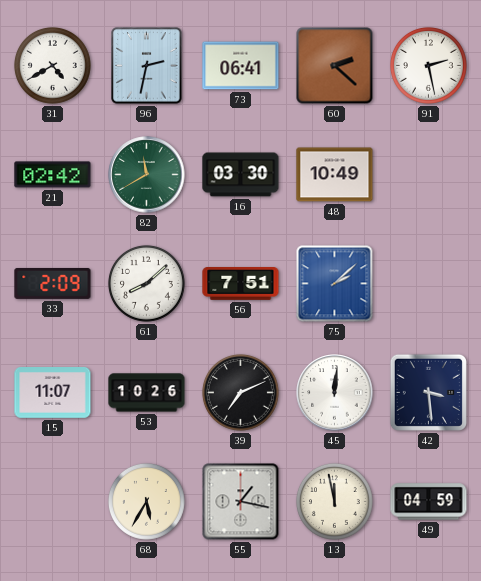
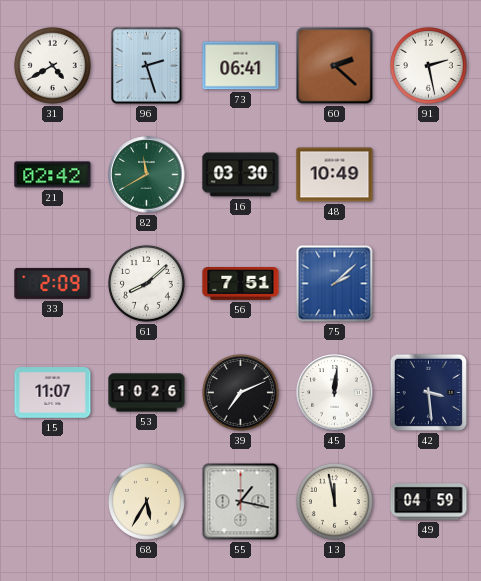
96: 2:32 -> 2:27
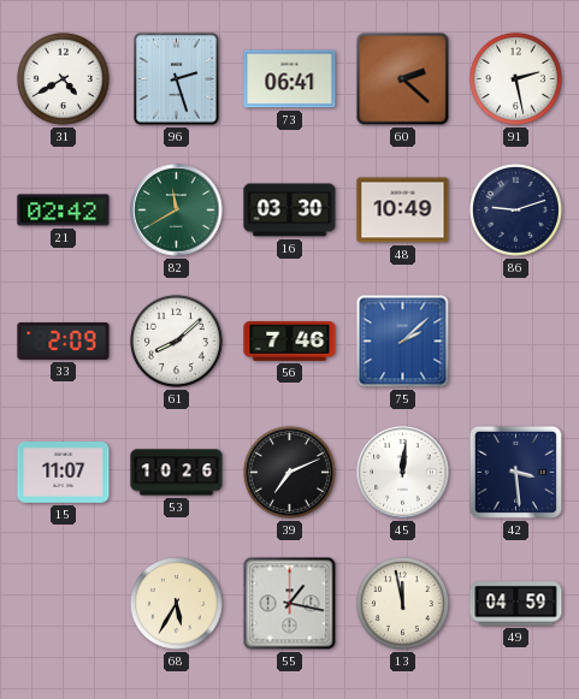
86: none -> 9:12
56: 7:51 -> 7:46
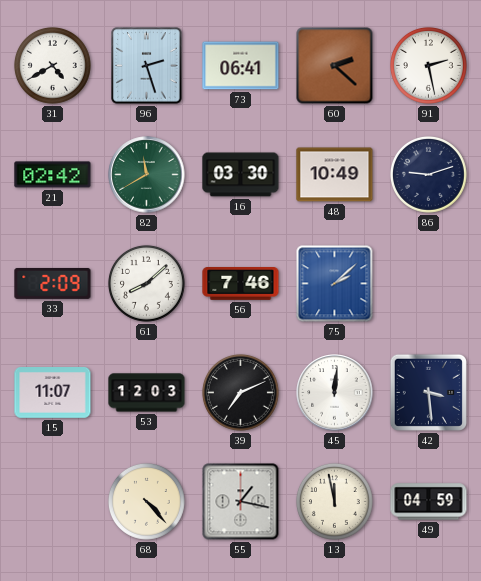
53: 10:26 -> 12:03
68: 5:35 -> 4:23
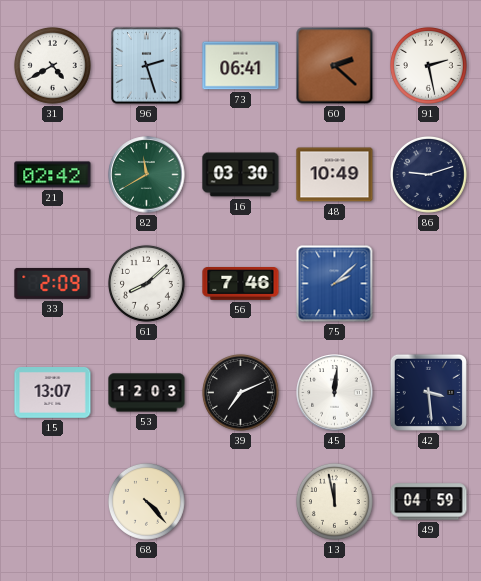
15: 11:07 -> 13:07
55: 1:17 -> none
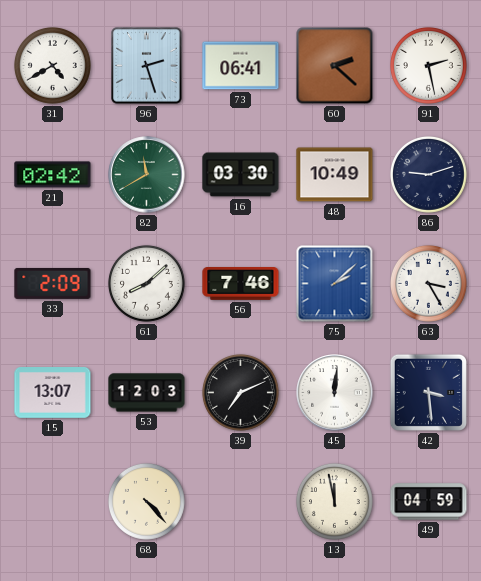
63: none -> 3:25
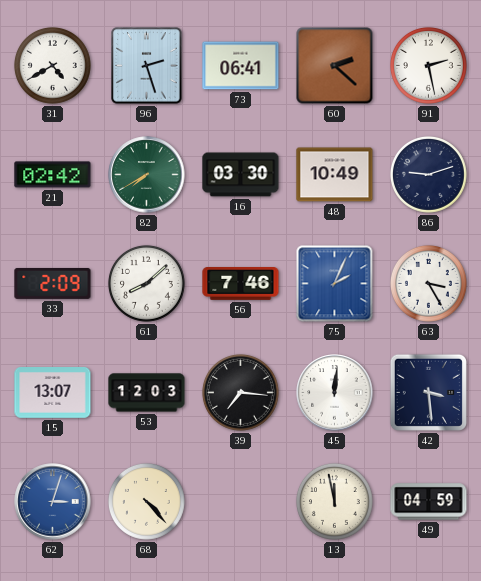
82: 11:40 -> 7:40
75: 2:08 -> 2:04
39: 7:11 -> 7:16
62: none -> 3:03
